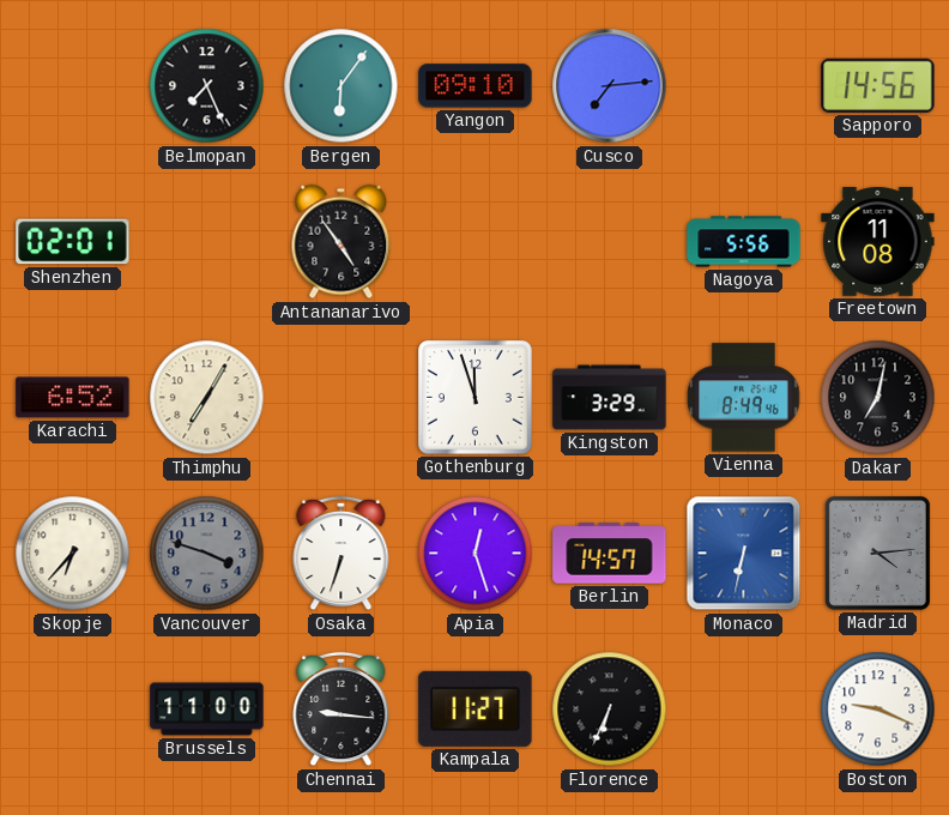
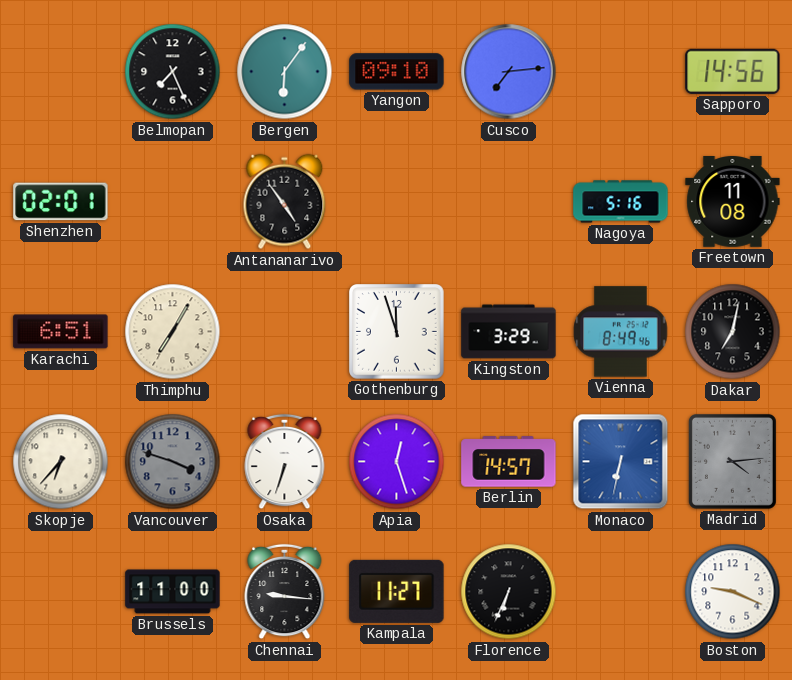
Nagoya: 5:56 -> 5:16
Karachi: 6:52 -> 6:51
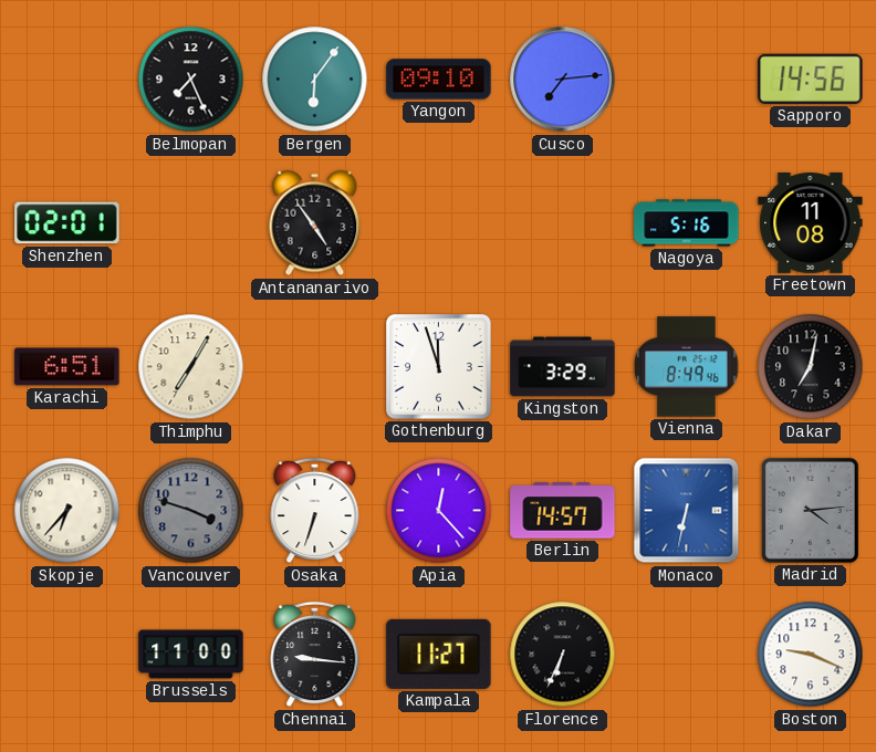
Apia: 12:27 -> 12:23
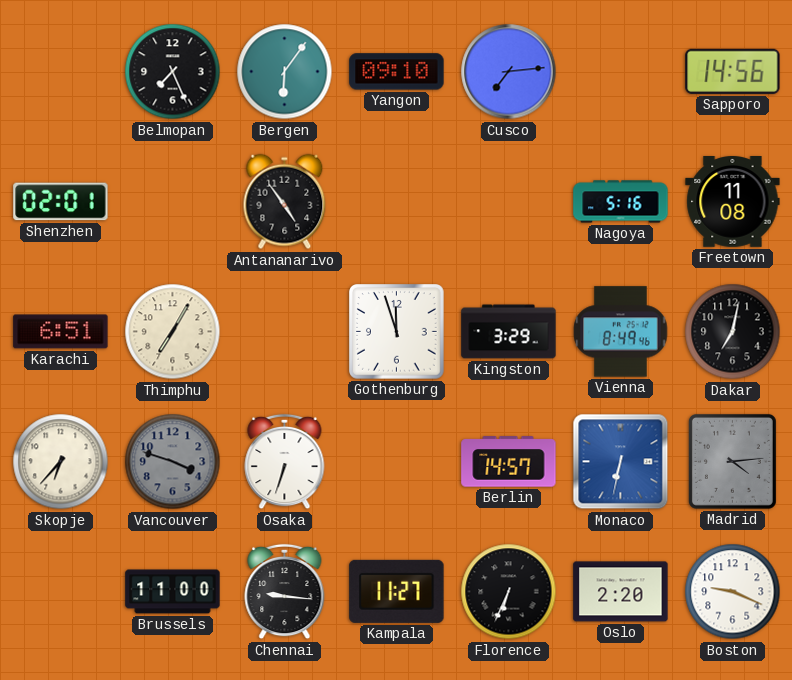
Apia: 12:23 -> none
Oslo: none -> 2:20
